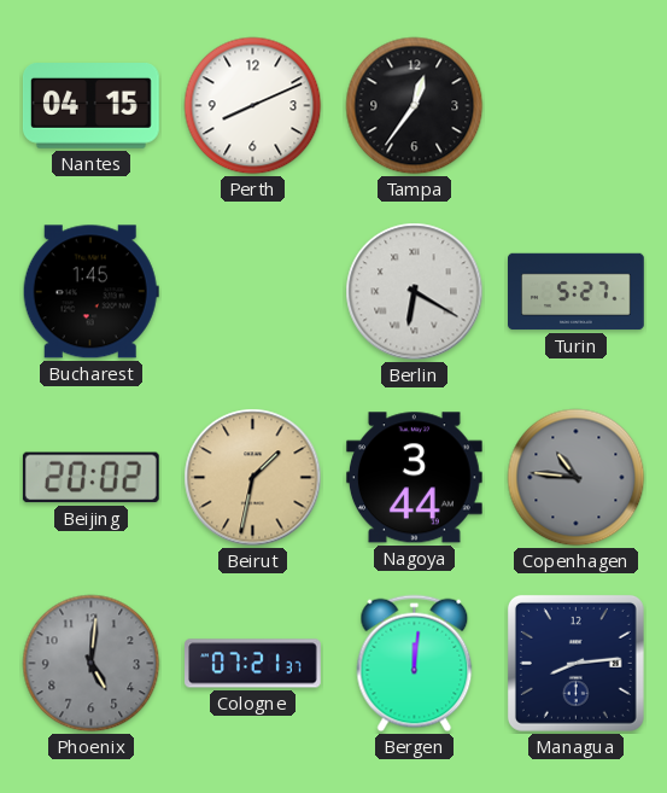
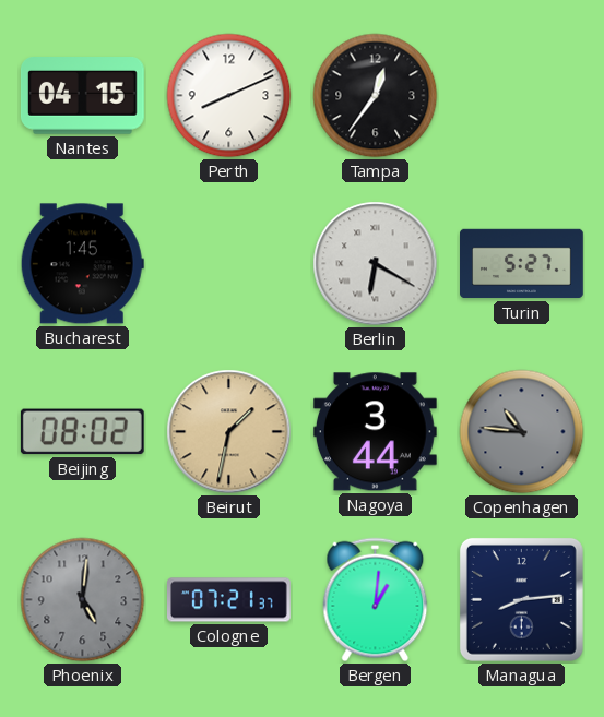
Beijing: 20:02 -> 08:02
Bergen: 12:01 -> 1:01
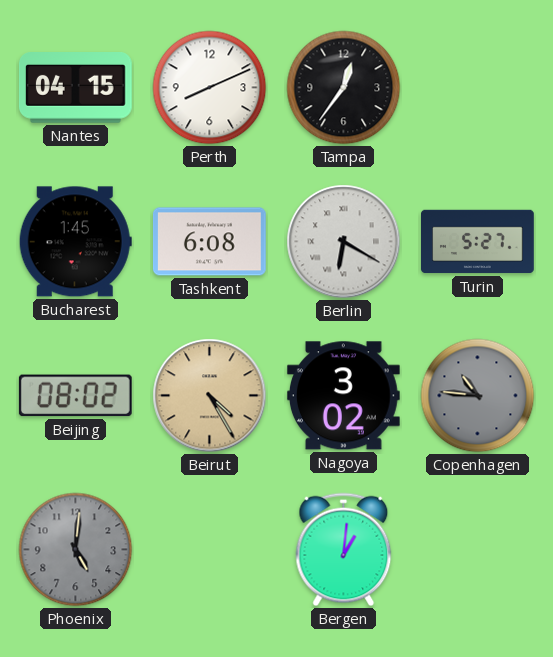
Tashkent: none -> 6:08
Beirut: 1:32 -> 4:25
Nagoya: 3:44 -> 3:02
Cologne: 07:21 -> none
Managua: 8:14 -> none
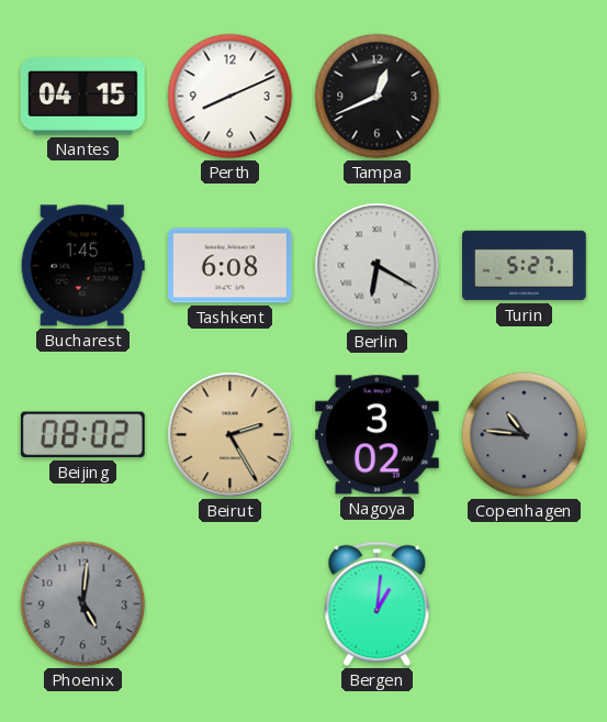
Tampa: 12:36 -> 12:41
Beirut: 4:25 -> 2:25
